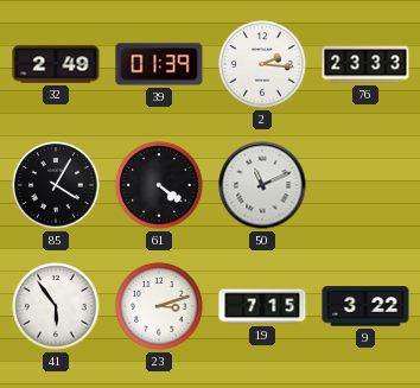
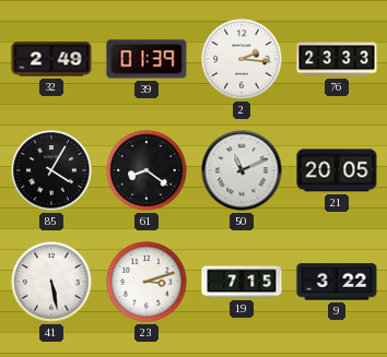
61: 4:21 -> 8:21
21: none -> 20:05
41: 5:54 -> 5:28
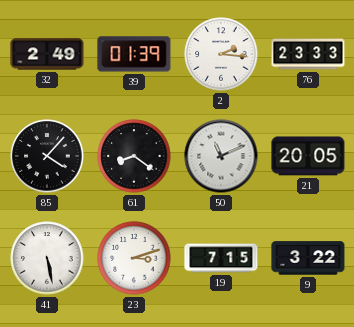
85: 4:05 -> 4:07
